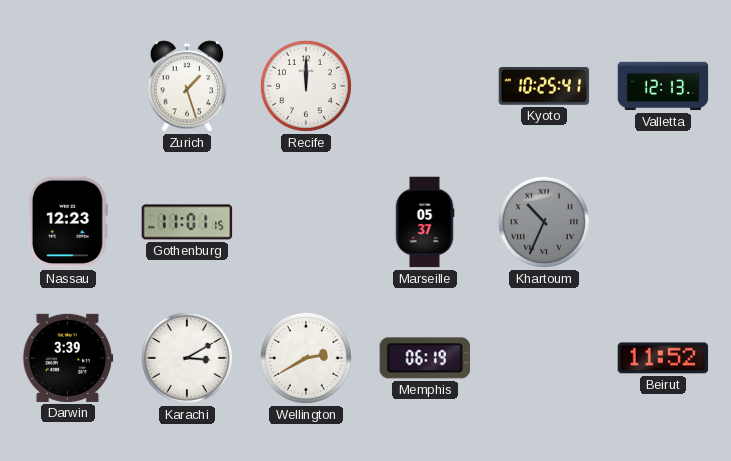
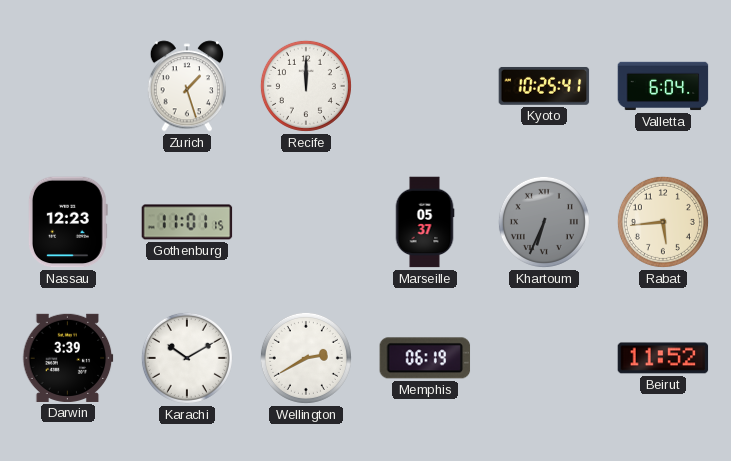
Valletta: 12:13 -> 6:04
Khartoum: 10:34 -> 6:34
Rabat: none -> 5:44
Karachi: 3:10 -> 10:10
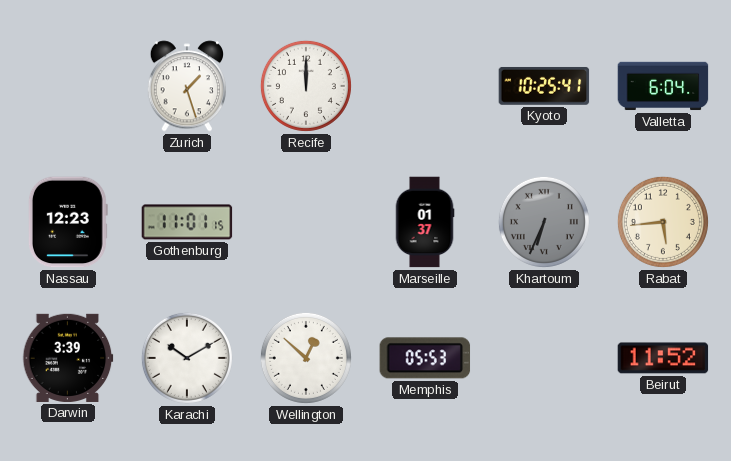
Marseille: 05:37 -> 01:37
Wellington: 2:40 -> 12:52
Memphis: 06:19 -> 05:53
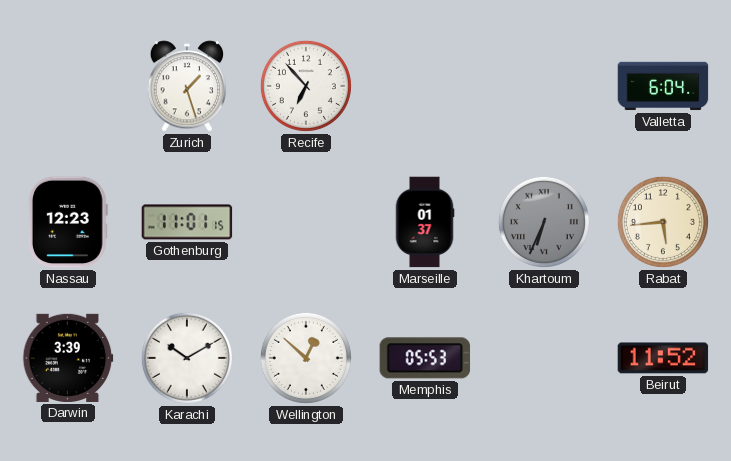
Recife: 12:00 -> 6:53
Kyoto: 10:25 -> none
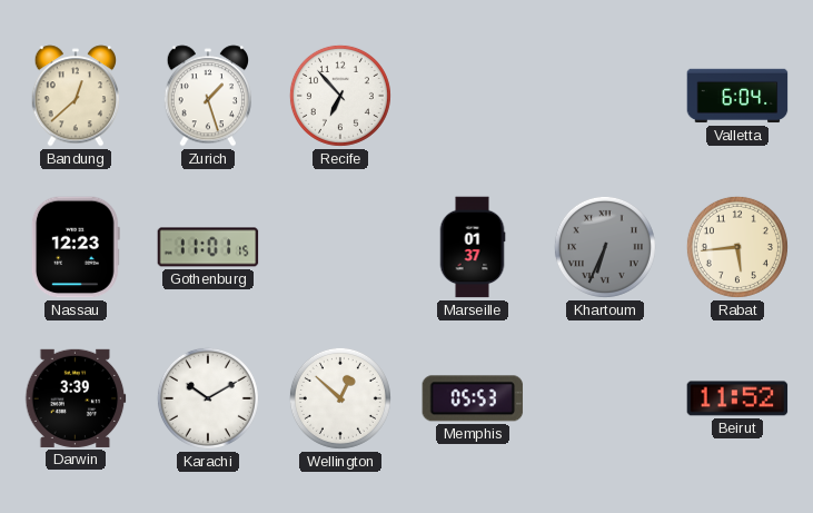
Bandung: none -> 12:38
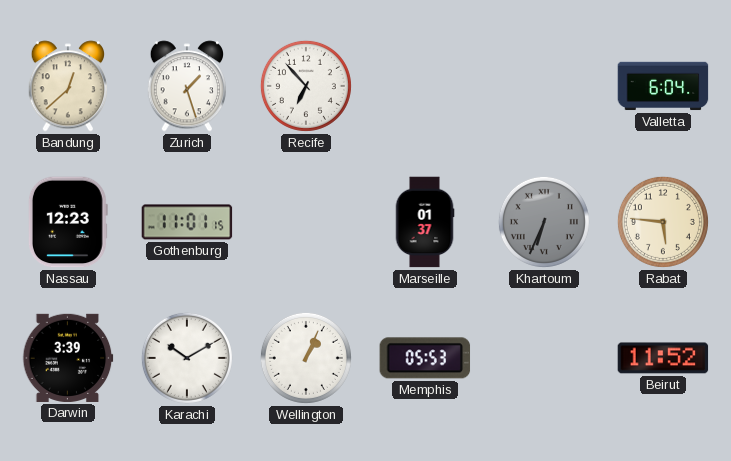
Rabat: 5:44 -> 5:46
Wellington: 12:52 -> 1:04
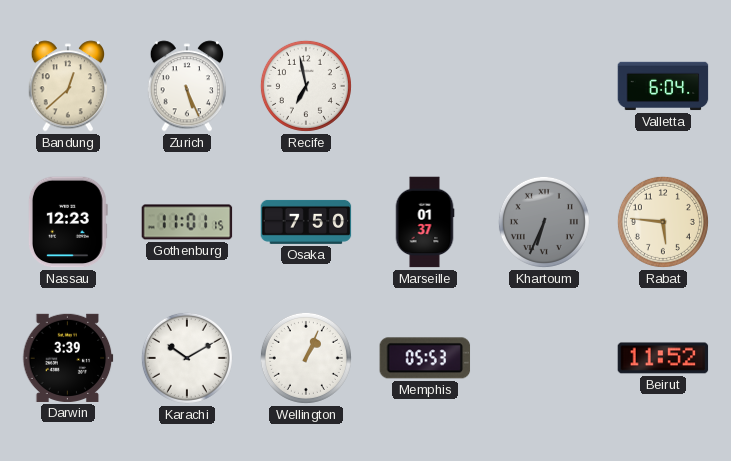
Zurich: 1:27 -> 5:26
Recife: 6:53 -> 6:58
Osaka: none -> 7:50
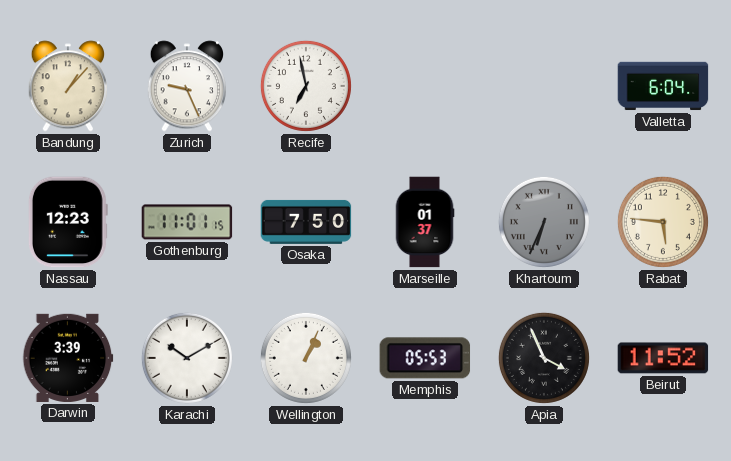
Bandung: 12:38 -> 1:07
Zurich: 5:26 -> 9:26
Apia: none -> 3:56
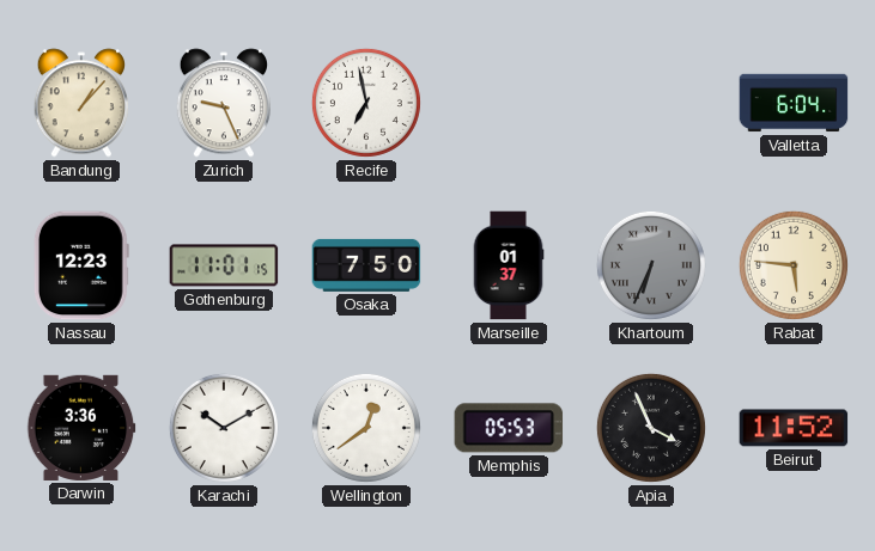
Darwin: 3:39 -> 3:36
Wellington: 1:04 -> 12:39
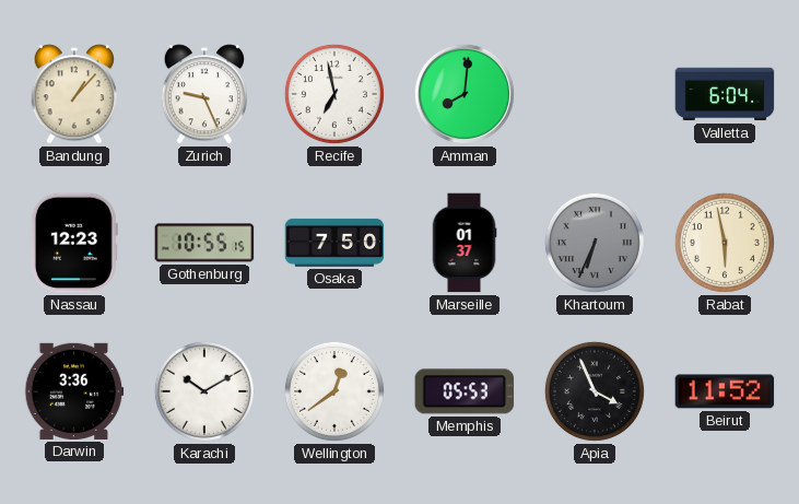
Amman: none -> 8:01
Gothenburg: 11:01 -> 10:55
Rabat: 5:46 -> 5:58
